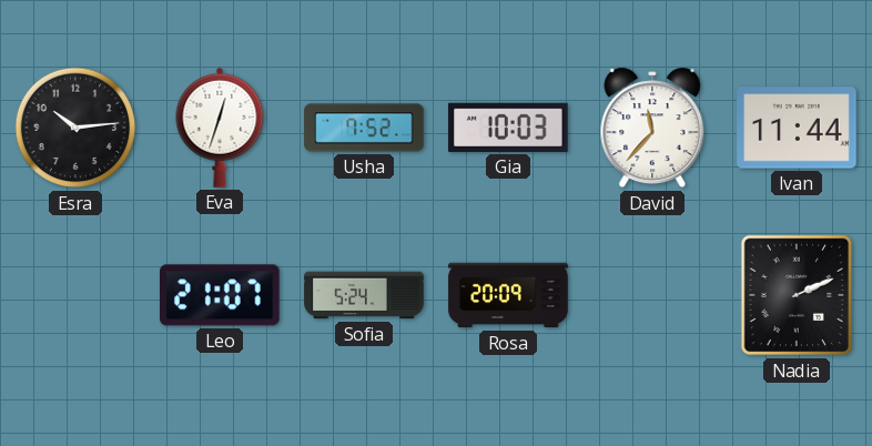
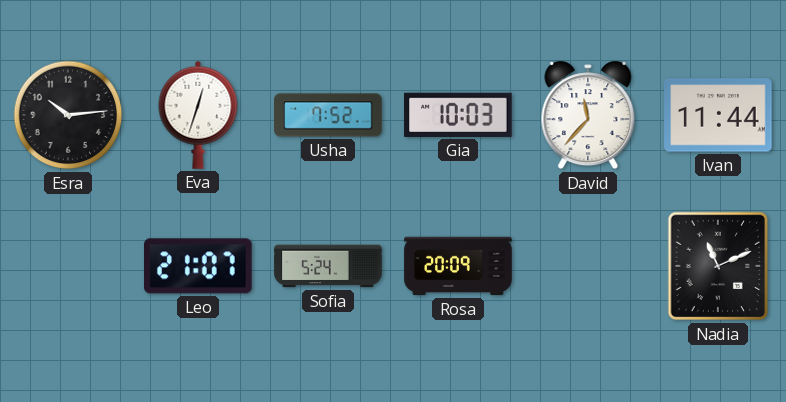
Nadia: 2:11 -> 11:11
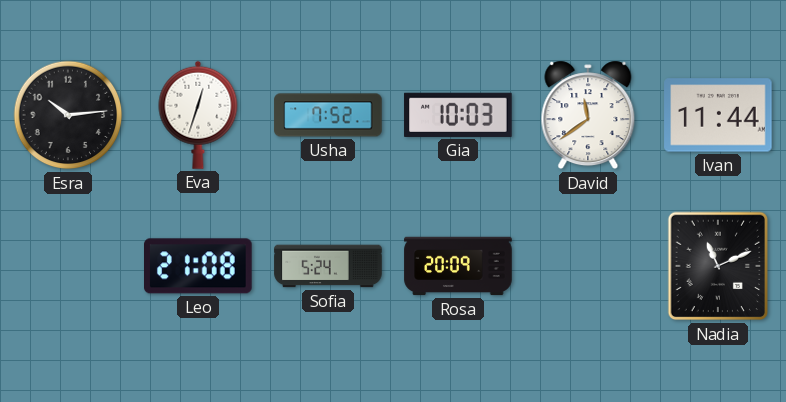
David: 11:37 -> 11:39
Leo: 21:07 -> 21:08
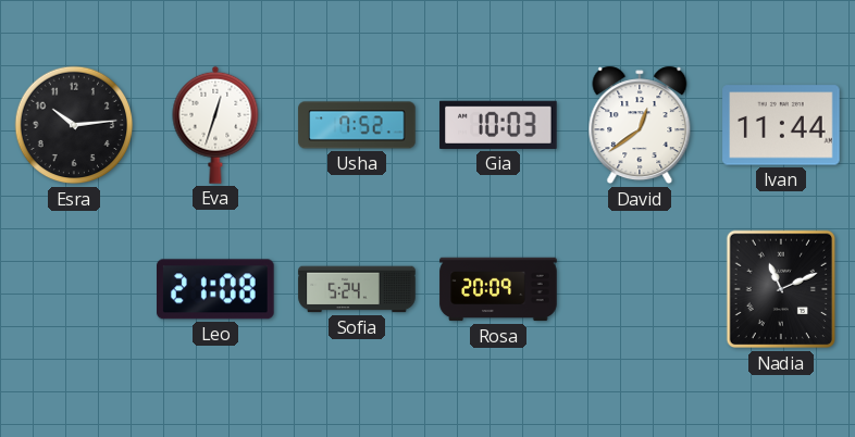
David: 11:39 -> 12:39
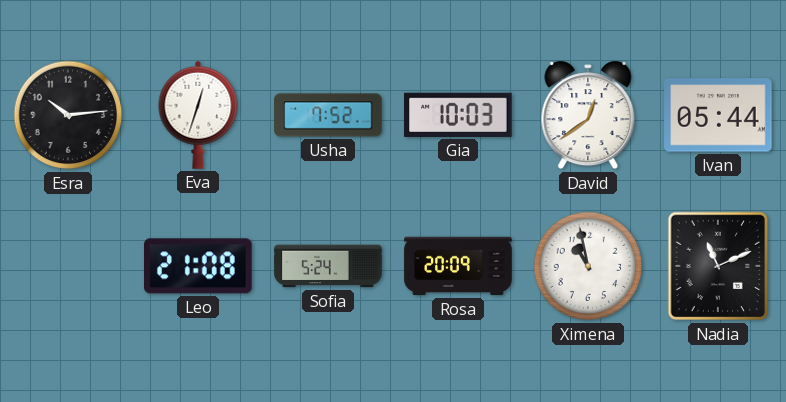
Ivan: 11:44 -> 05:44
Ximena: none -> 10:58
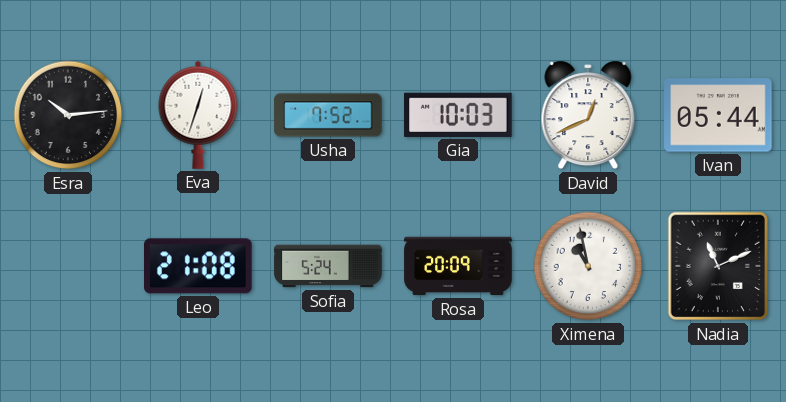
David: 12:39 -> 12:41
